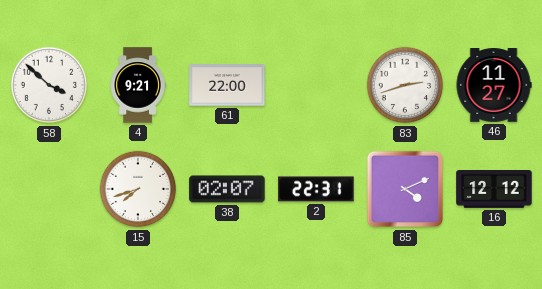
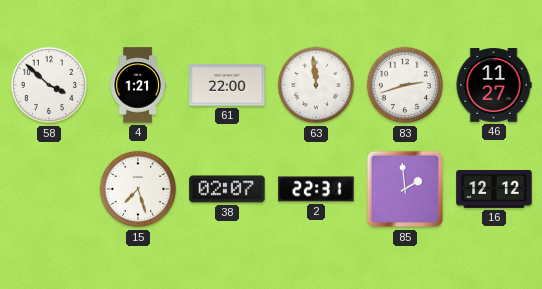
4: 9:21 -> 1:21
63: none -> 11:59
15: 7:42 -> 7:27
85: 4:11 -> 1:59
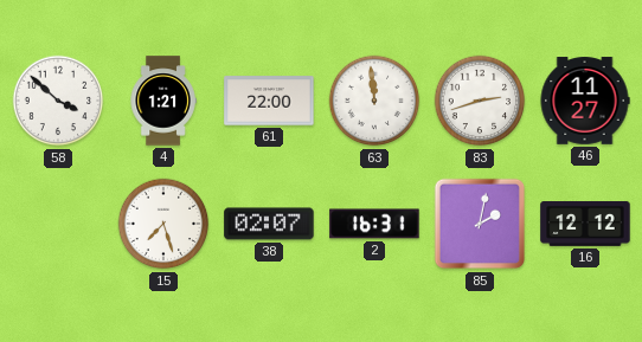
2: 22:31 -> 16:31
85: 1:59 -> 2:02
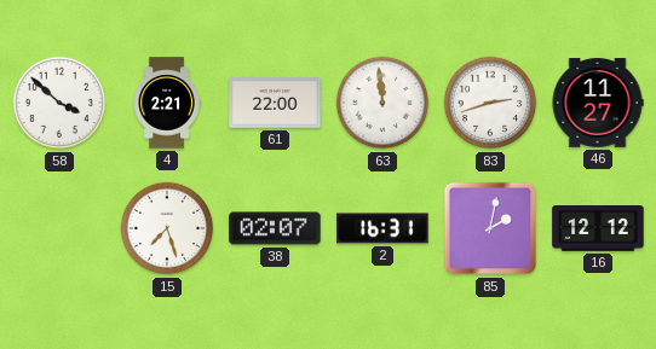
4: 1:21 -> 2:21
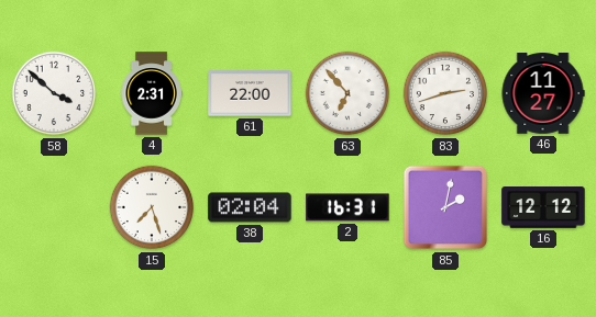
4: 2:21 -> 2:31
63: 11:59 -> 6:53
38: 02:07 -> 02:04
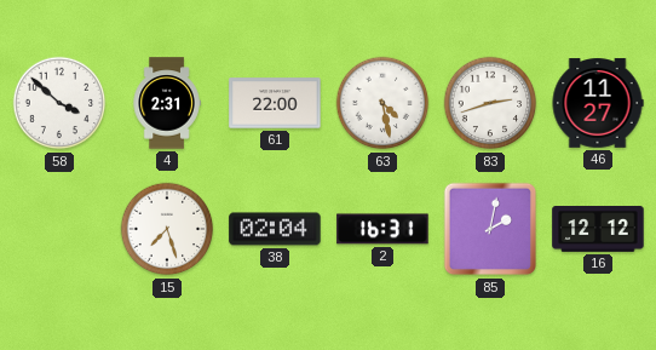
63: 6:53 -> 4:28
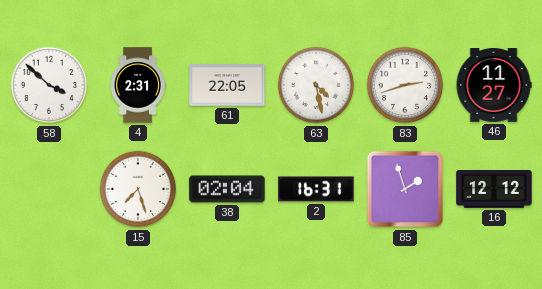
61: 22:00 -> 22:05
85: 2:02 -> 1:57
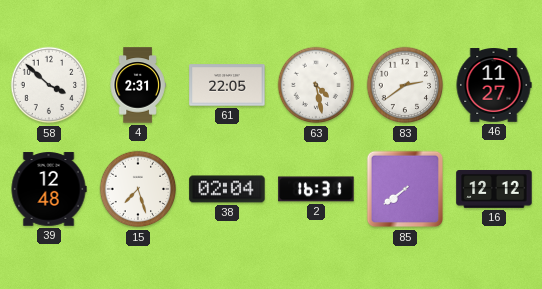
83: 2:42 -> 2:39
39: none -> 12:48
85: 1:57 -> 7:39
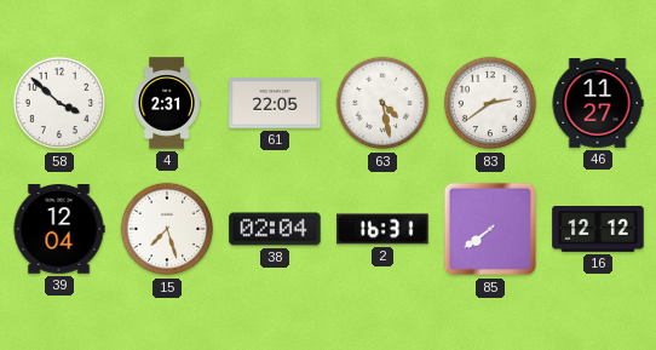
39: 12:48 -> 12:04
